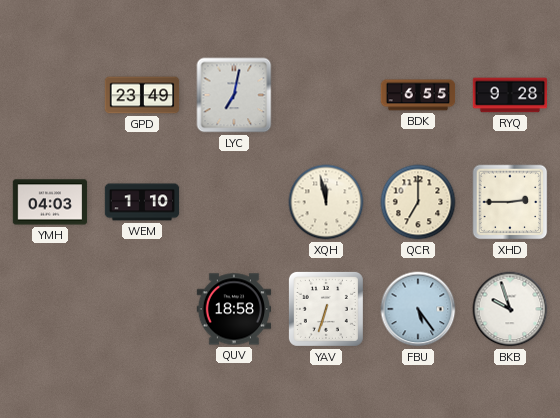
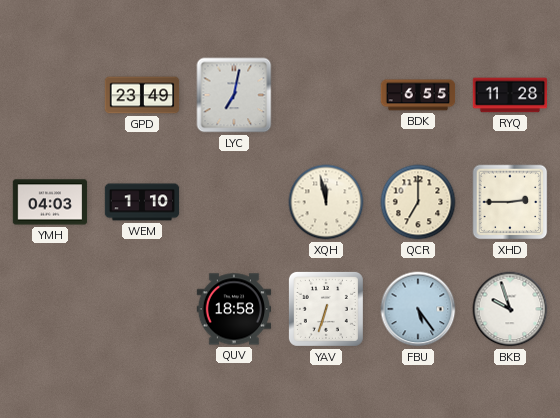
RYQ: 9:28 -> 11:28
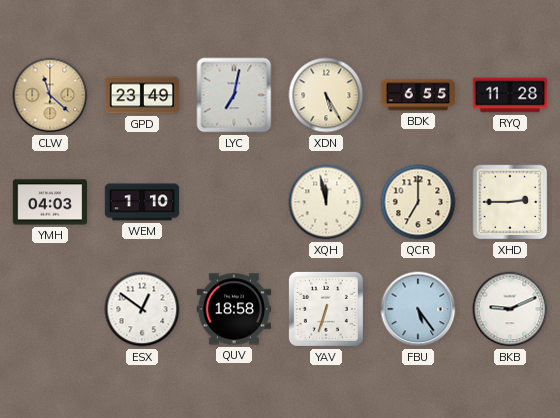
CLW: none -> 11:22
XDN: none -> 5:25
ESX: none -> 12:51
BKB: 9:57 -> 9:11
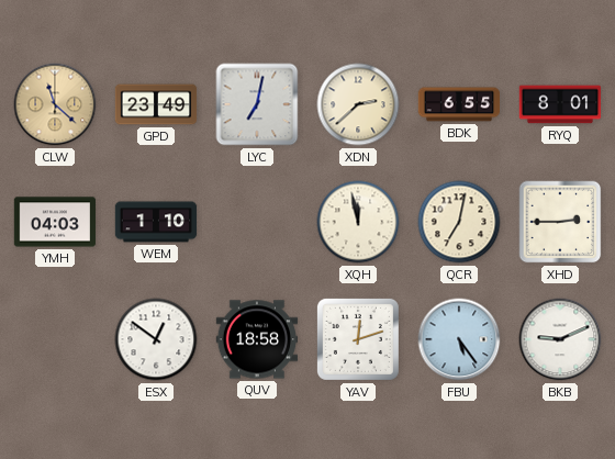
XDN: 5:25 -> 2:38
RYQ: 11:28 -> 8:01
QCR: 7:00 -> 7:02
YAV: 6:33 -> 12:12
